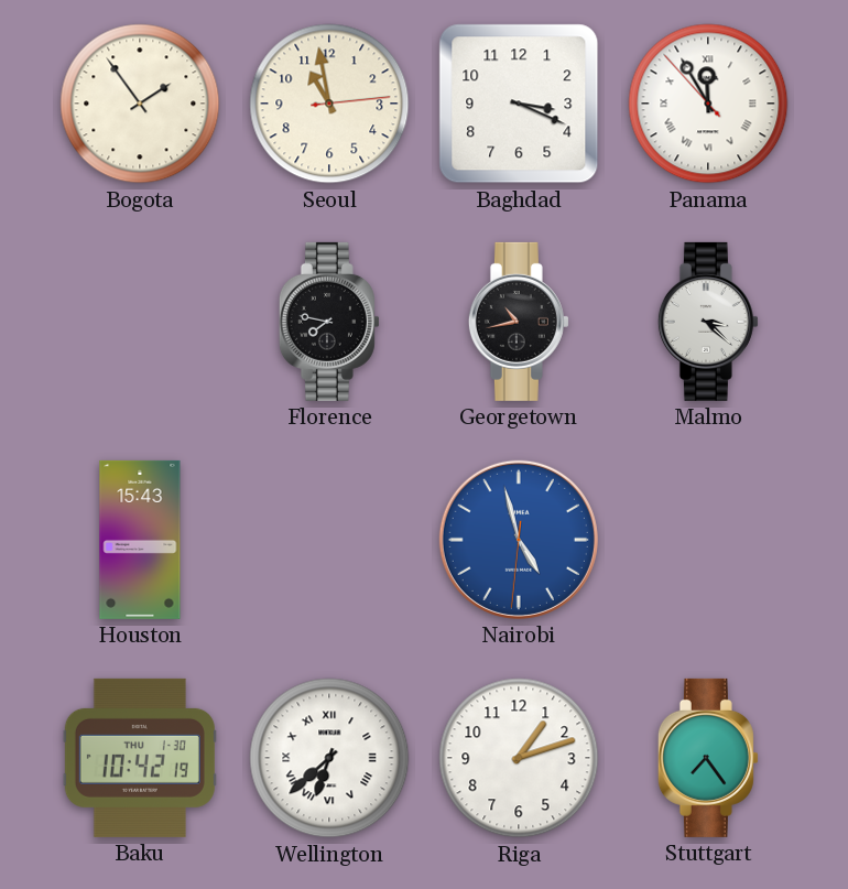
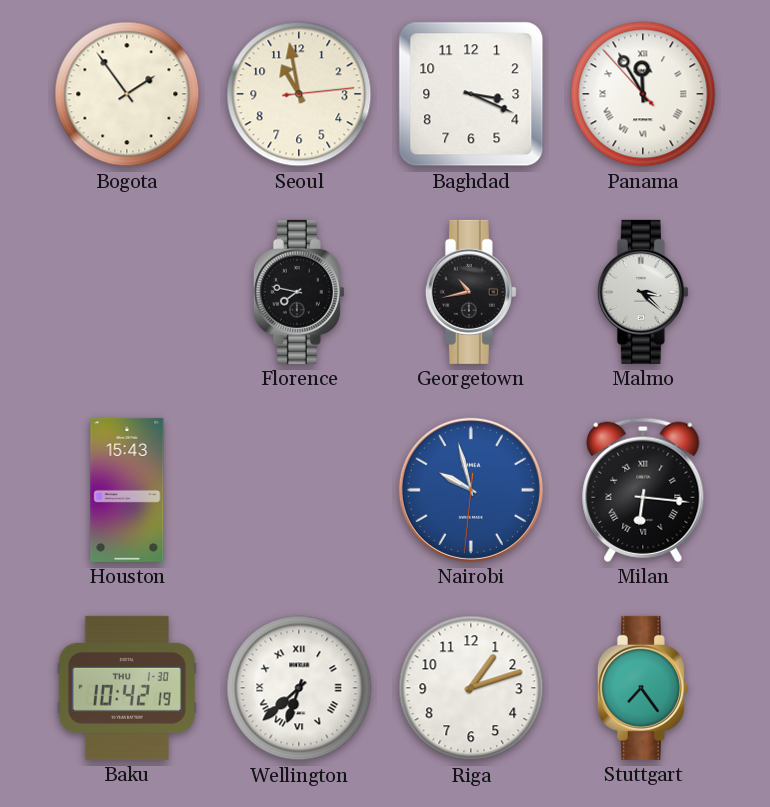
Nairobi: 4:57 -> 9:57
Milan: none -> 6:16
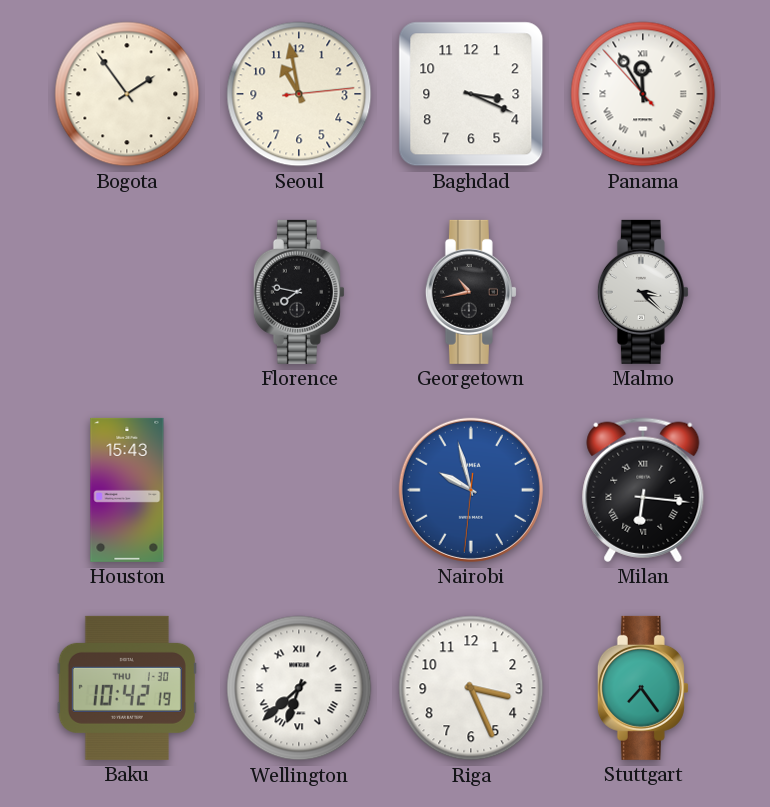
Riga: 1:12 -> 3:26
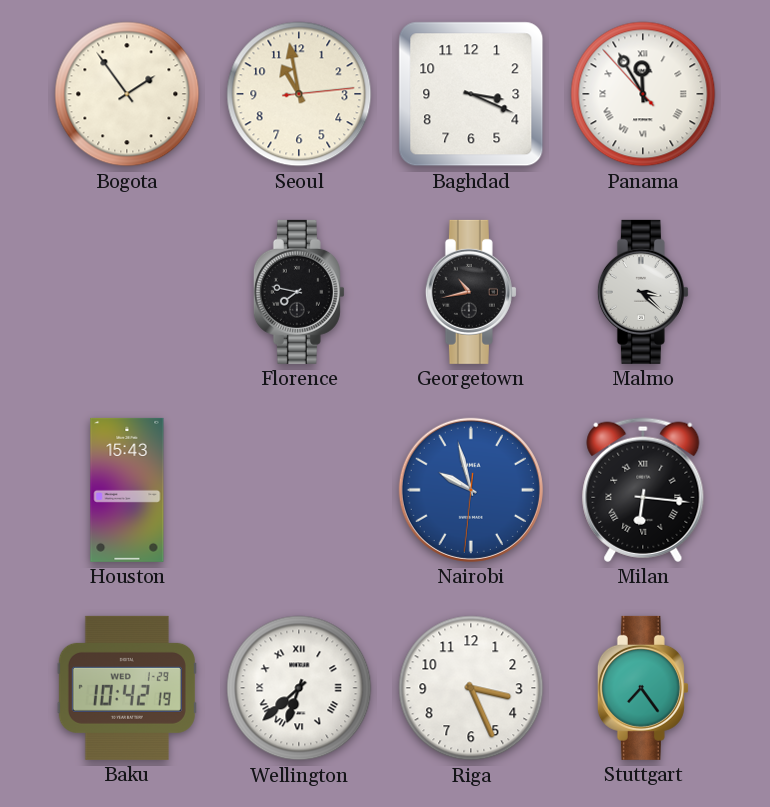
Baku date: THU 1-30 -> WED 1-29
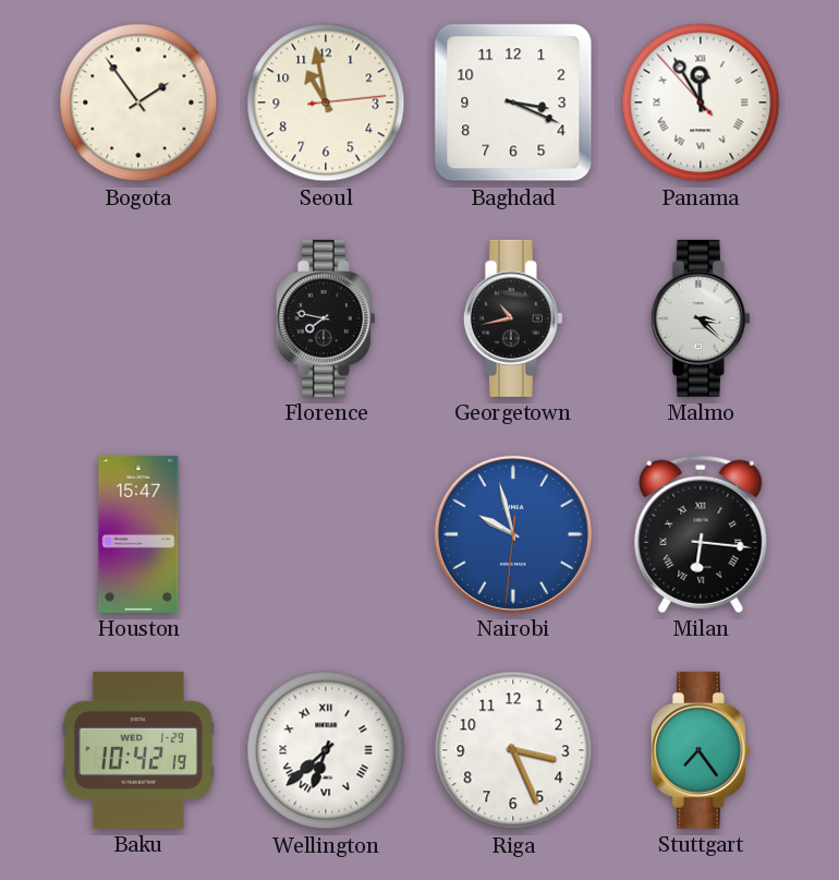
Houston: 15:43 -> 15:47
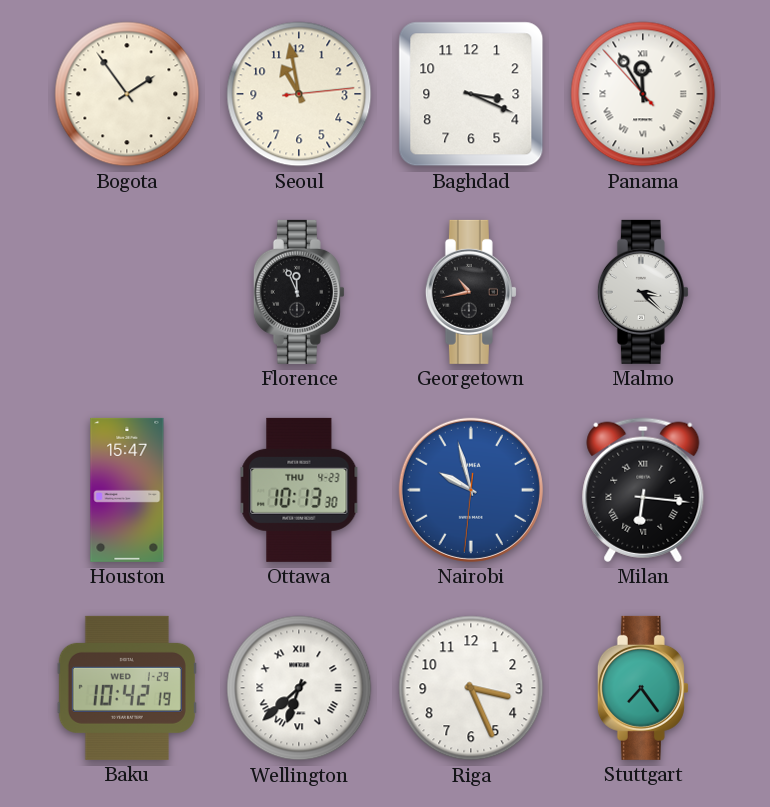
Florence: 7:47 -> 11:56
Ottawa: none -> 10:13
